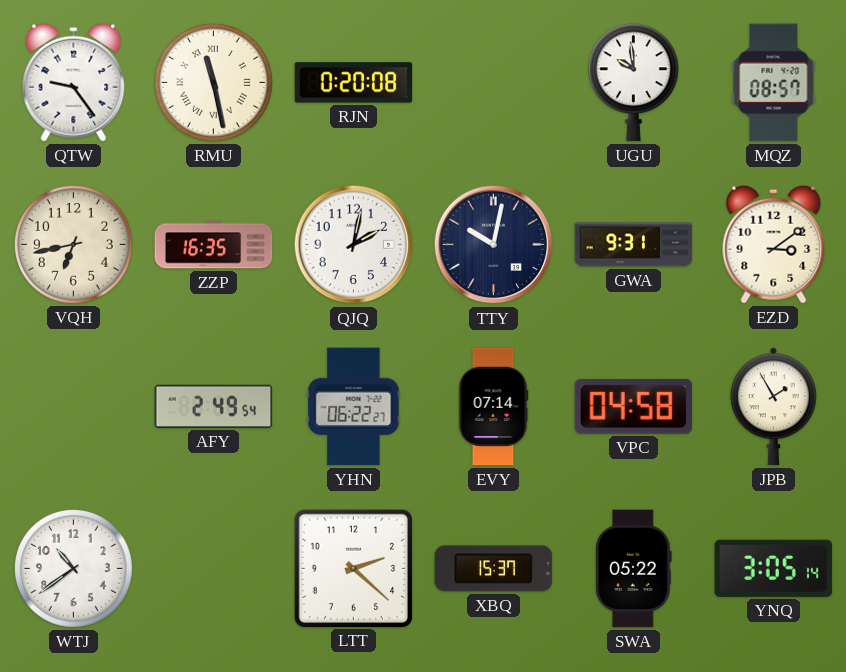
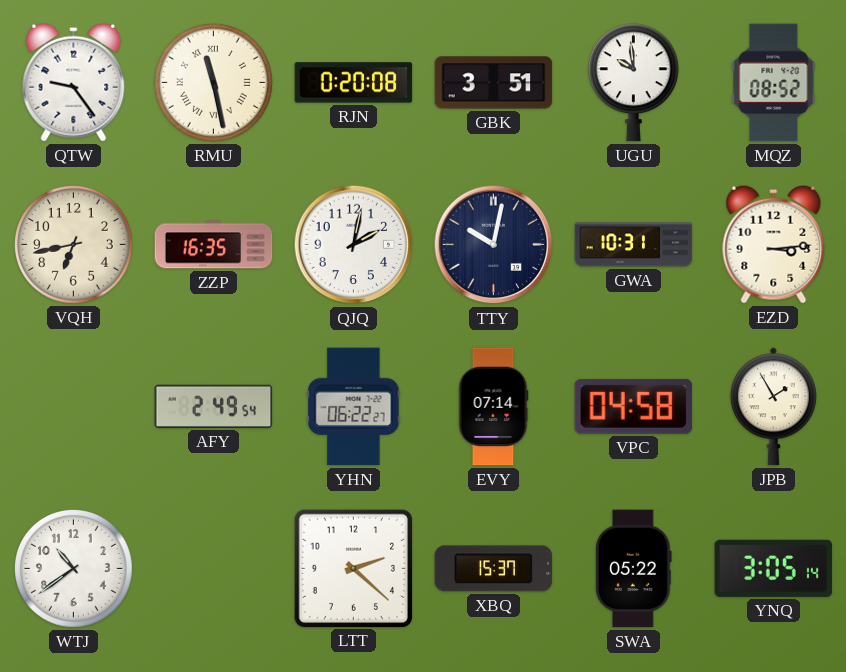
GBK: none -> 3:51
MQZ: 08:57 -> 08:52
GWA: 9:31 -> 10:31
EZD: 3:09 -> 3:14
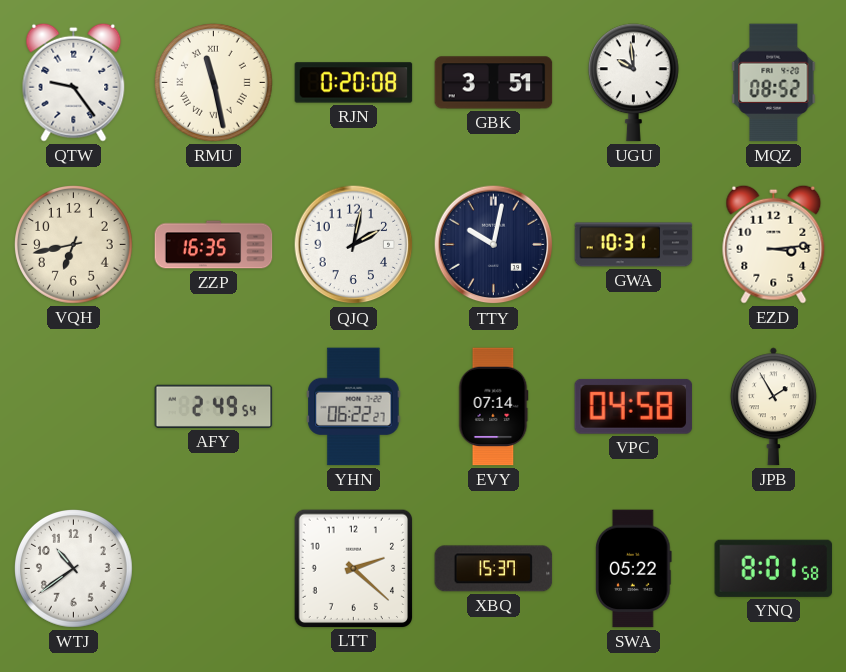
YNQ: 3:05 -> 8:01
